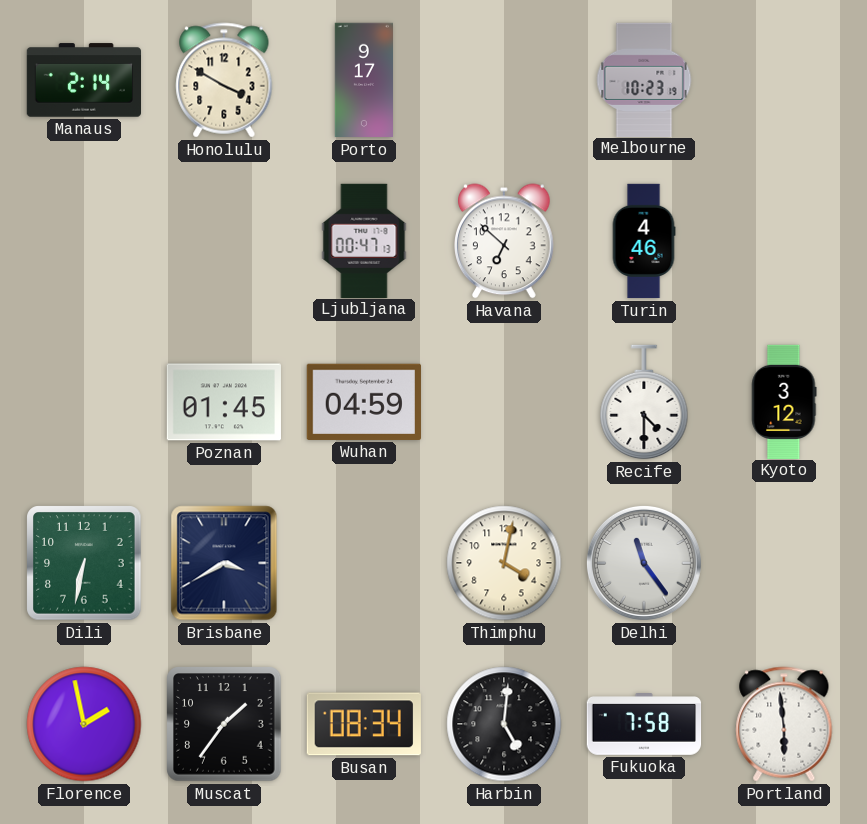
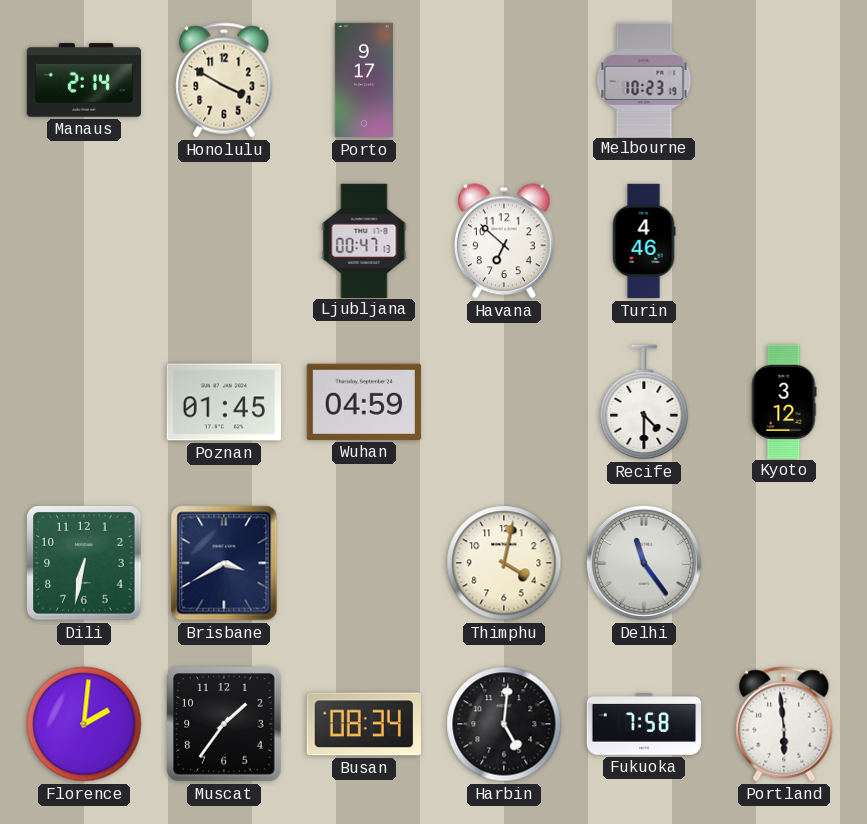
Florence: 1:58 -> 2:01
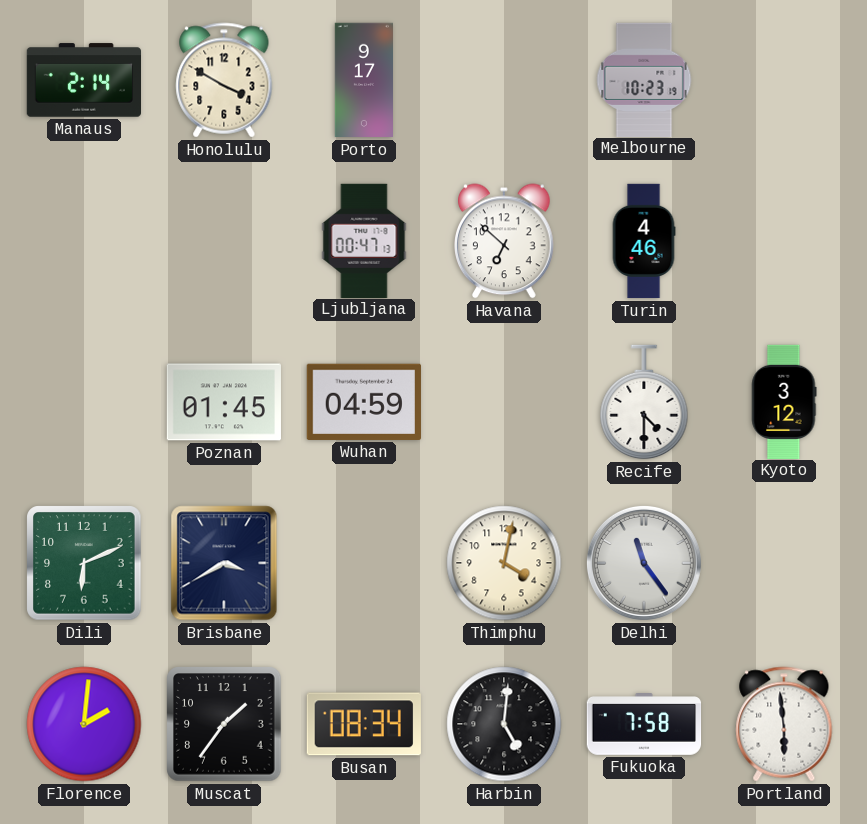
Dili: 6:32 -> 6:11
